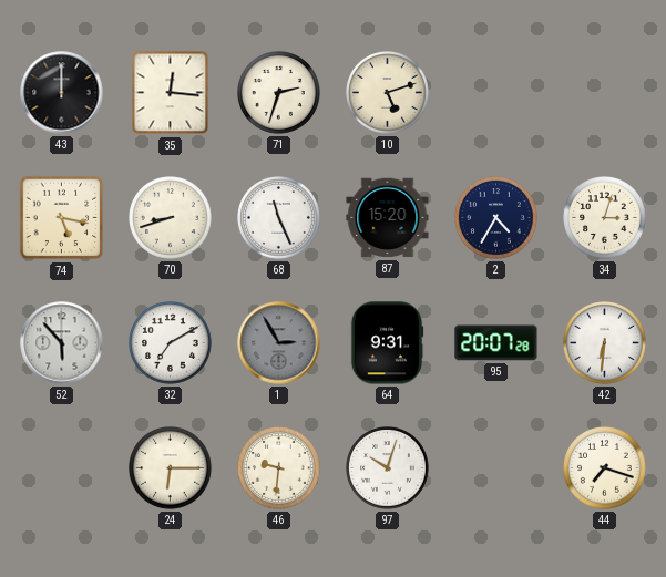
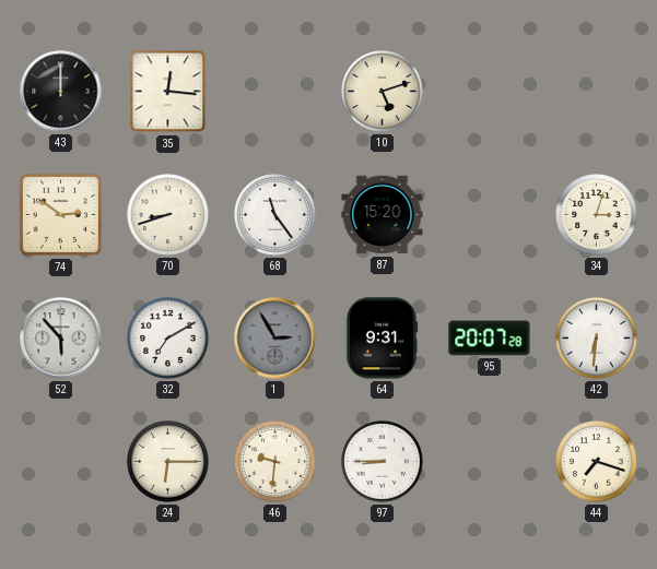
71: 2:33 -> none
74: 5:17 -> 2:51
68: 11:26 -> 11:24
2: 4:35 -> none
97: 10:03 -> 8:45
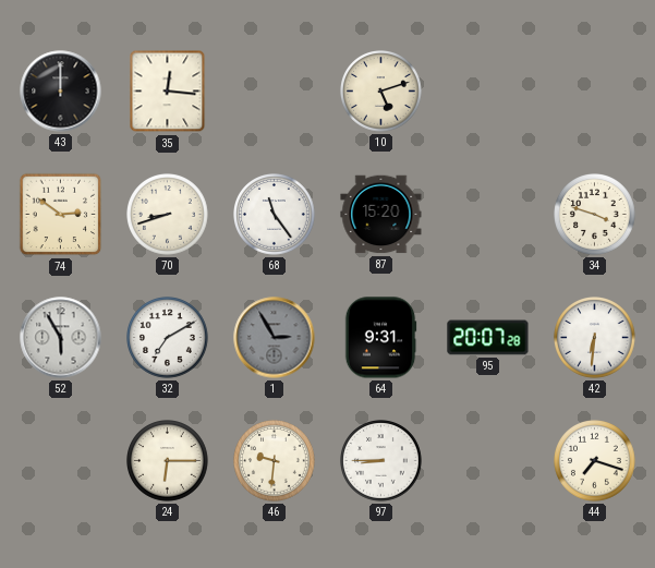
34: 3:03 -> 3:48
52: 5:53 -> 5:55
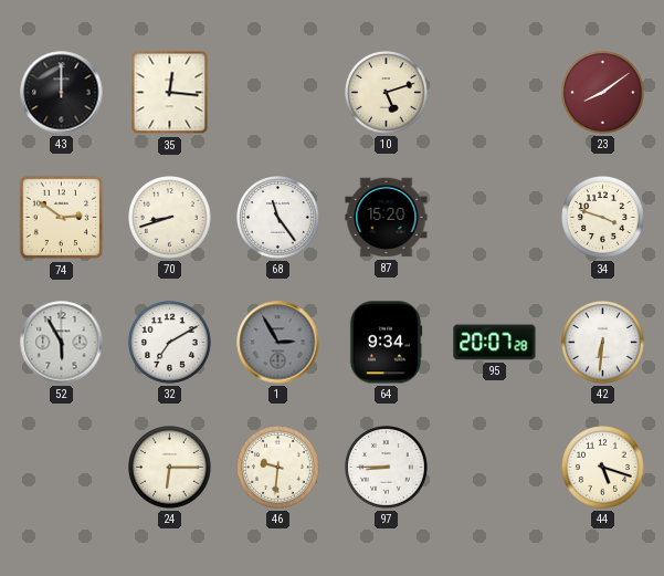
23: none -> 8:09
64: 9:31 -> 9:34
44: 7:18 -> 5:18
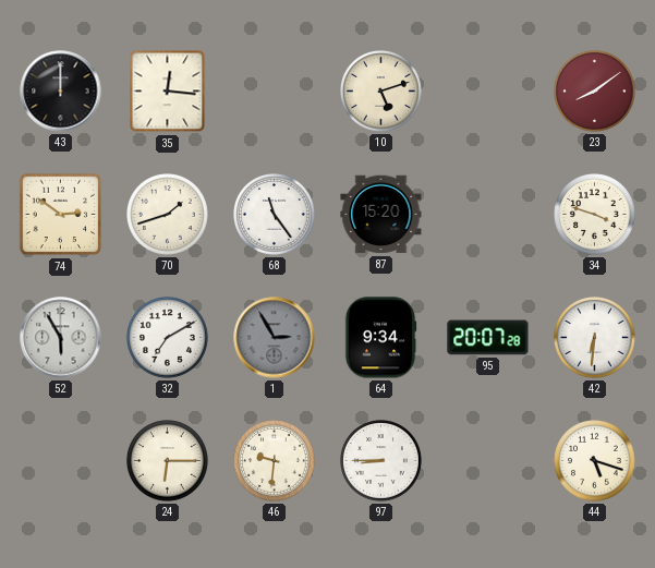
70: 8:42 -> 1:42
